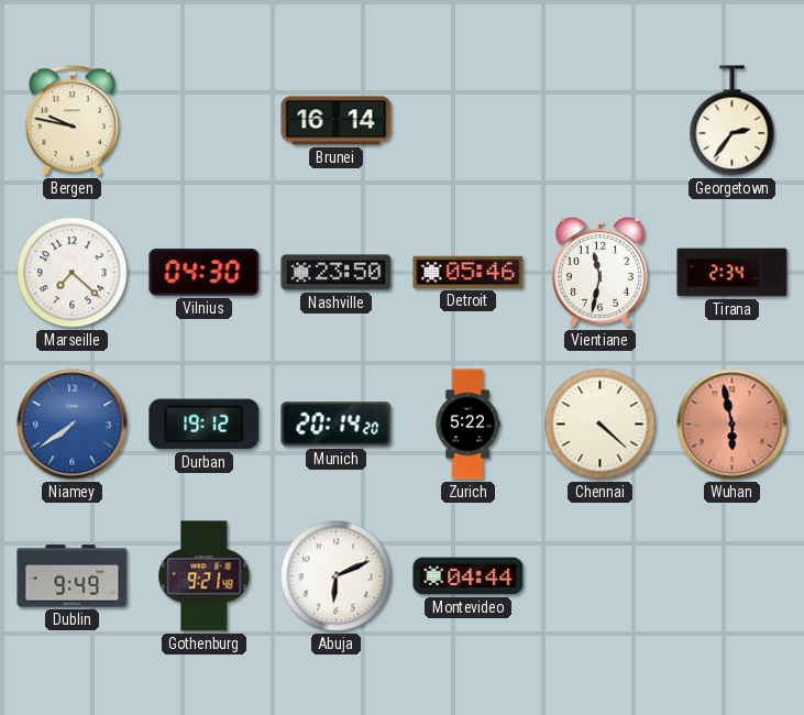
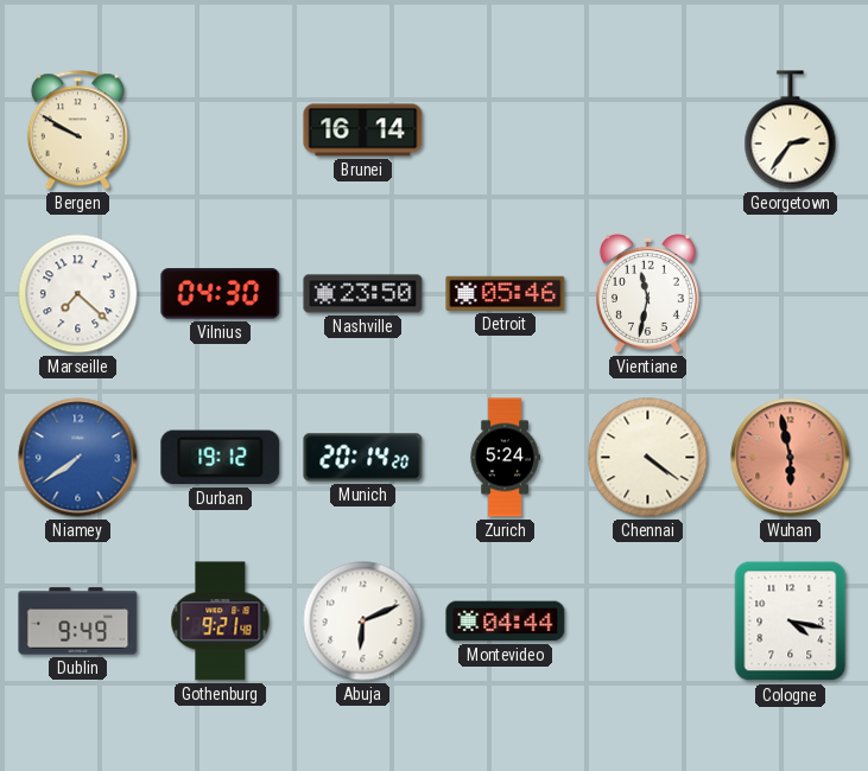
Bergen: 9:47 -> 9:50
Tirana: 2:34 -> none
Zurich: 5:22 -> 5:24
Chennai: 4:22 -> 4:21
Cologne: none -> 4:17
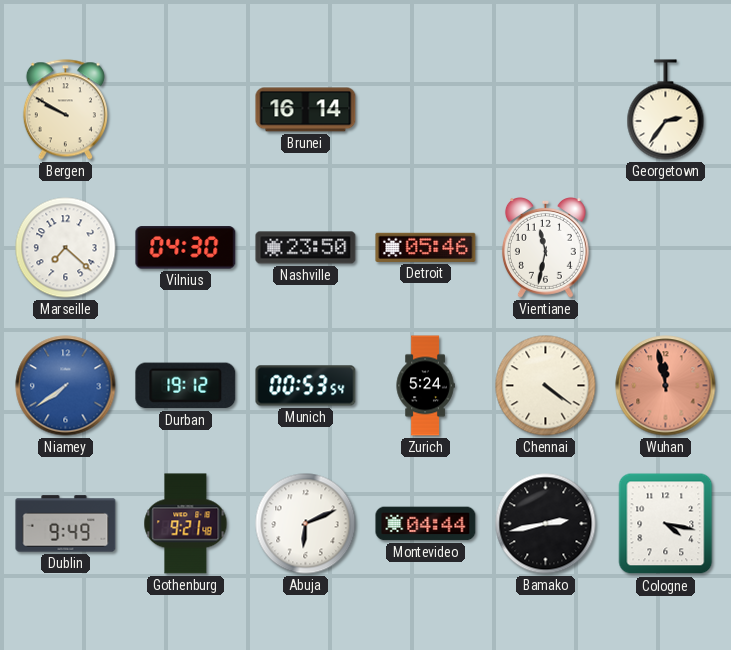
Munich: 20:14 -> 00:53
Wuhan: 5:58 -> 11:58
Bamako: none -> 2:43
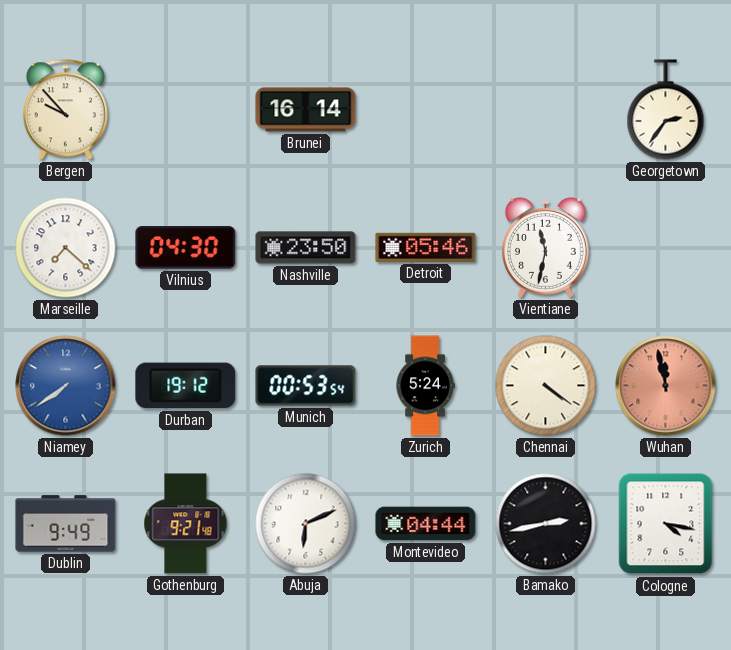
Bergen: 9:50 -> 9:53
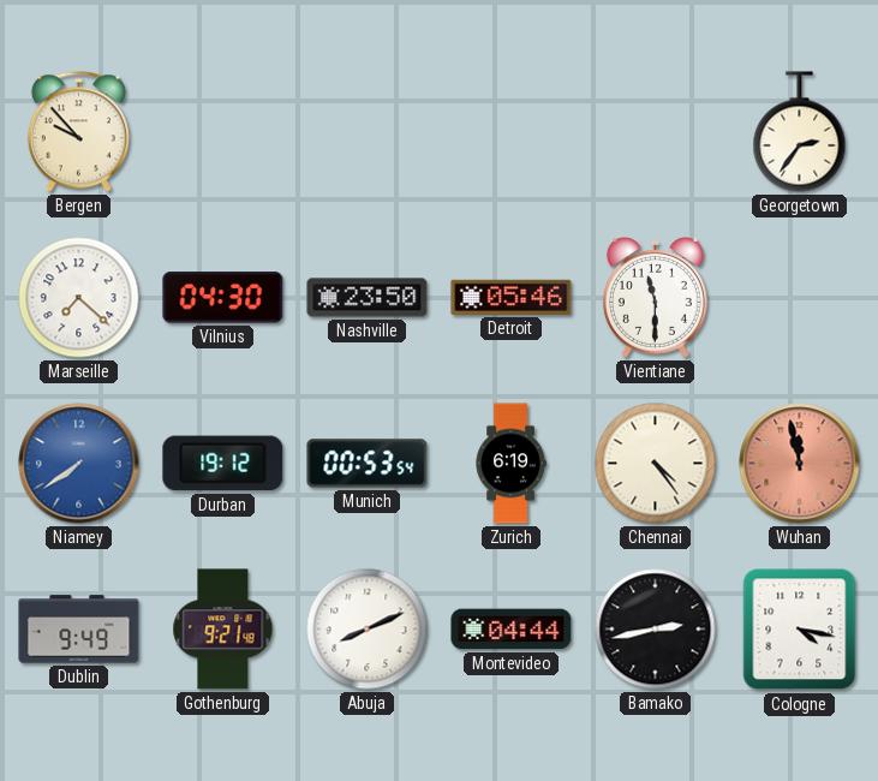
Brunei: 16:14 -> none
Vientiane: 11:32 -> 11:30
Zurich: 5:24 -> 6:19
Chennai: 4:21 -> 4:24
Abuja: 6:11 -> 8:11
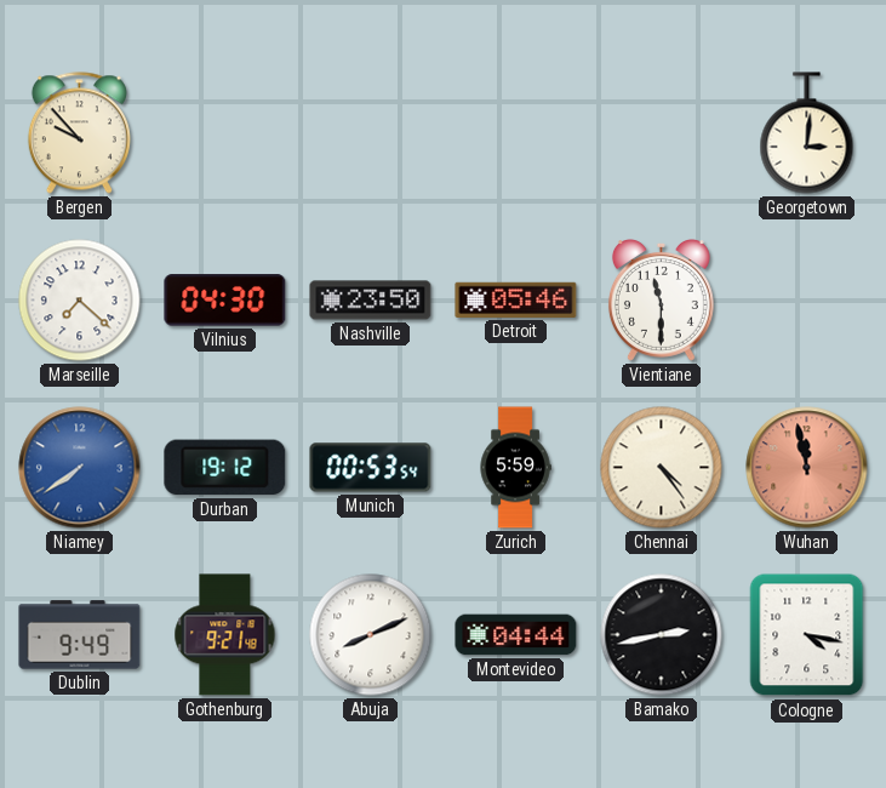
Georgetown: 2:36 -> 3:01
Zurich: 6:19 -> 5:59
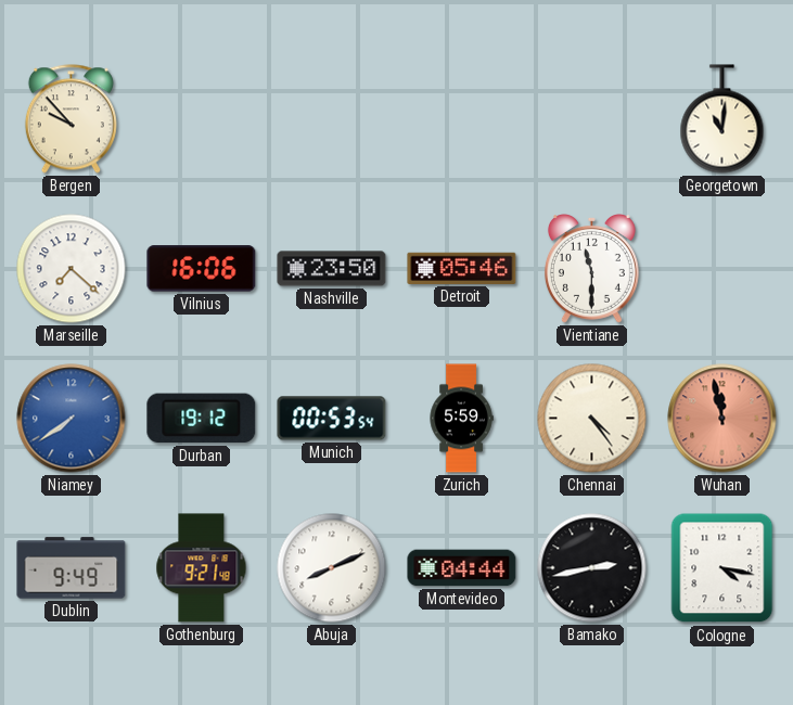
Georgetown: 3:01 -> 11:01
Vilnius: 04:30 -> 16:06
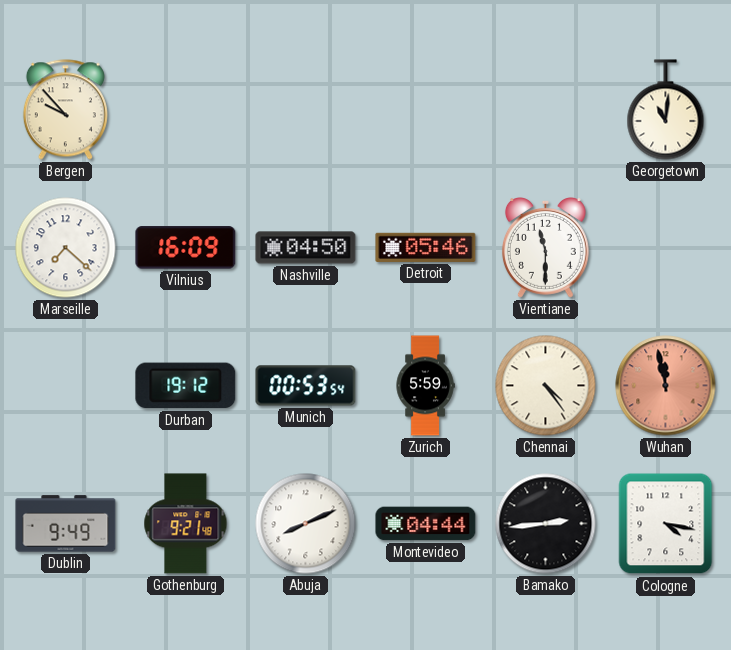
Vilnius: 16:06 -> 16:09
Nashville: 23:50 -> 04:50
Niamey: 7:39 -> none
Bamako: 2:43 -> 2:44
